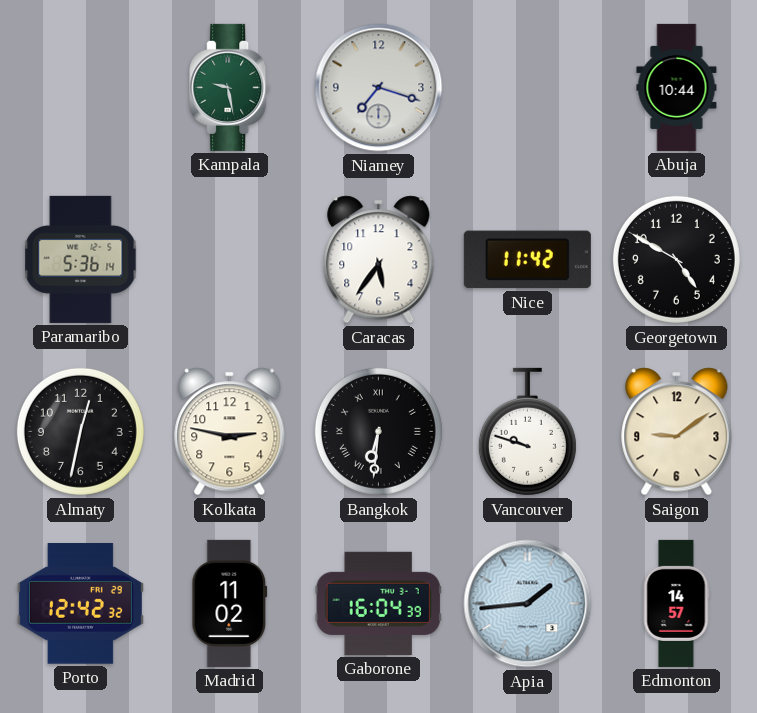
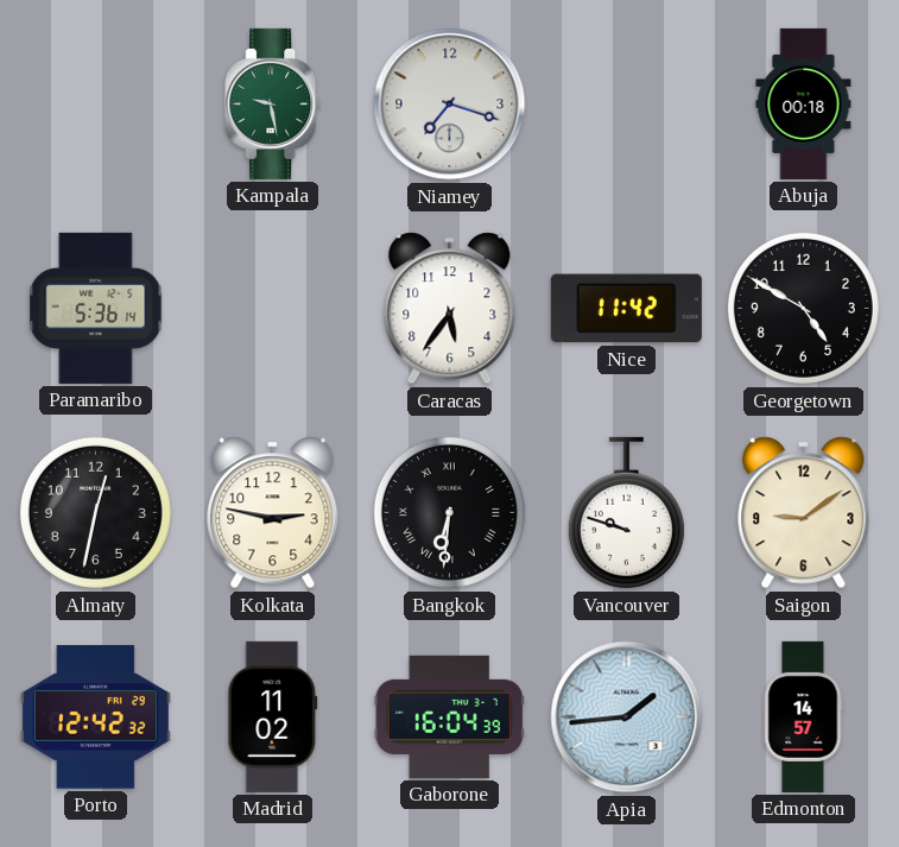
Abuja: 10:44 -> 00:18
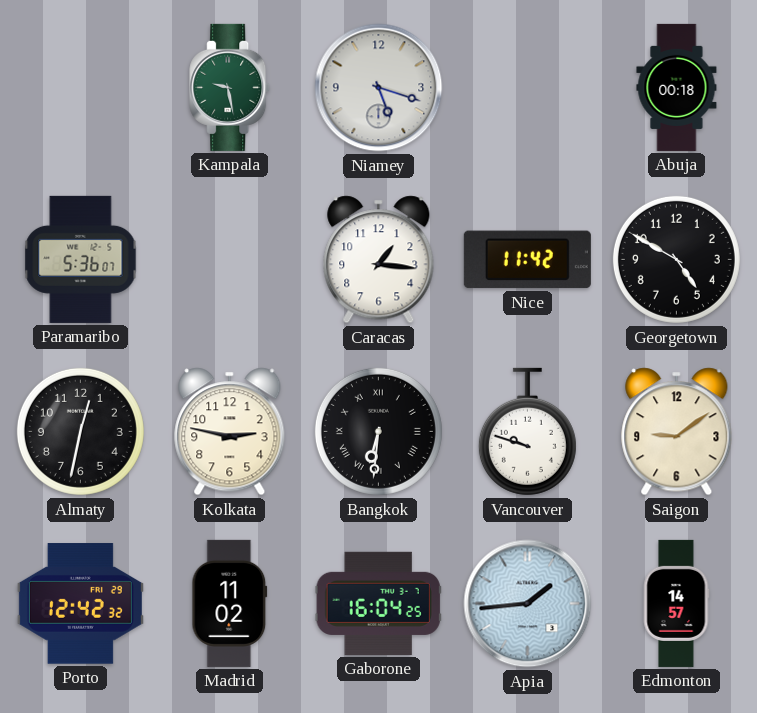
Niamey: 7:18 -> 5:18
Paramaribo: 5:36:14 -> 5:36:07
Caracas: 5:36 -> 1:16
Gaborone: 16:04:39 -> 16:04:25
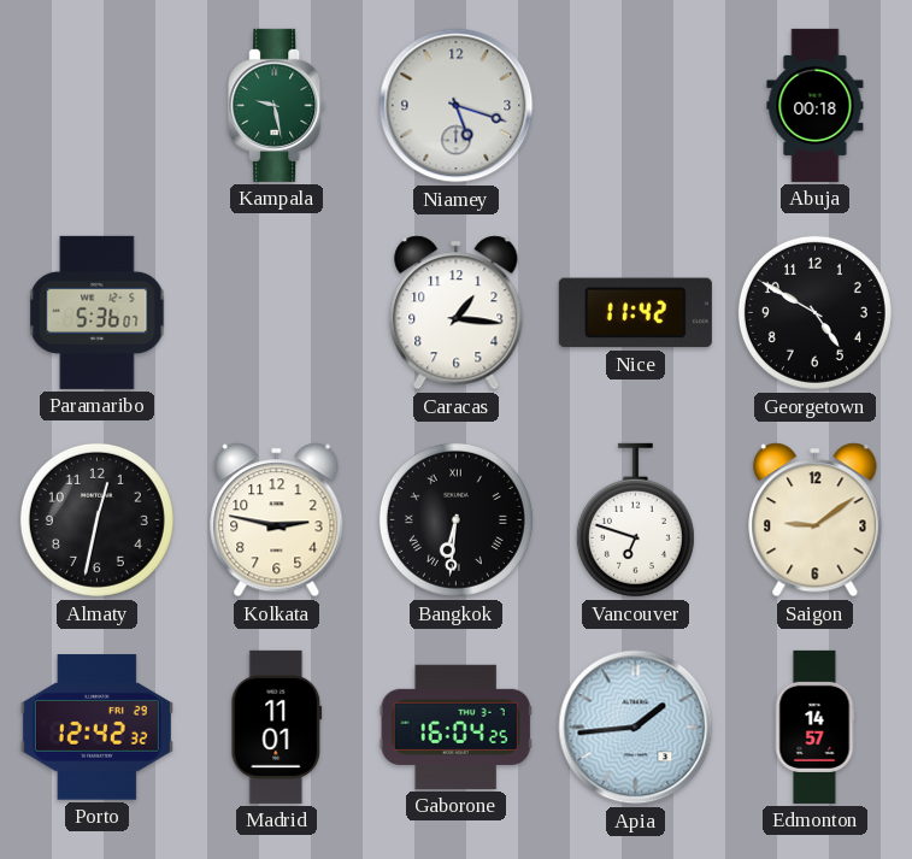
Vancouver: 9:48 -> 6:48
Madrid: 11:02 -> 11:01
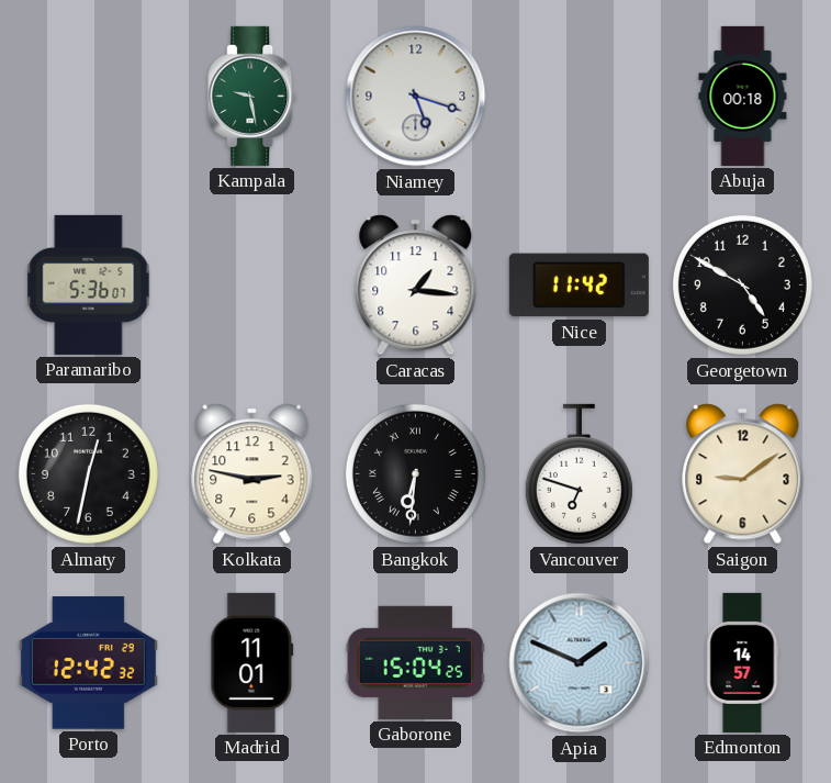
Gaborone: 16:04 -> 15:04
Apia: 1:44 -> 1:49
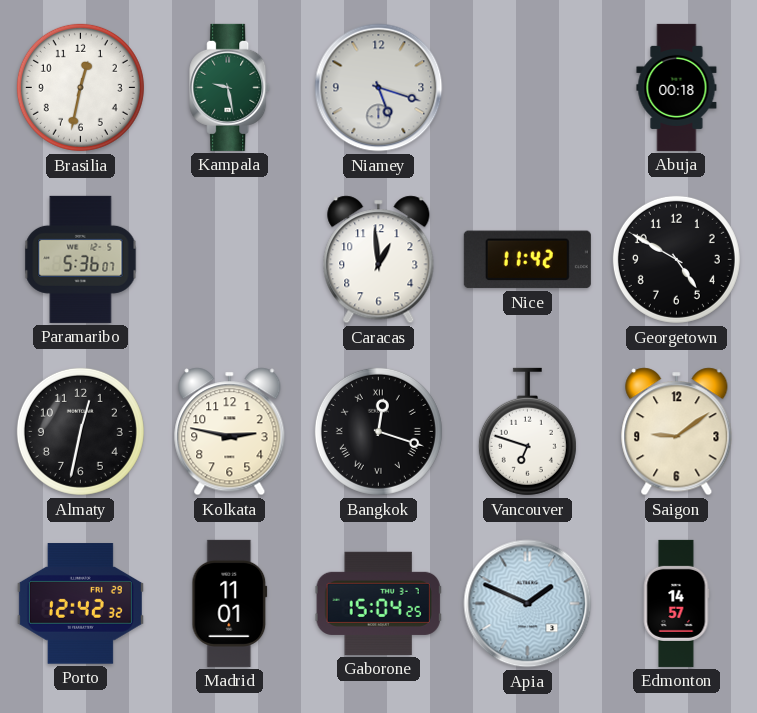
Brasilia: none -> 12:32
Caracas: 1:16 -> 12:59
Bangkok: 6:31 -> 12:18
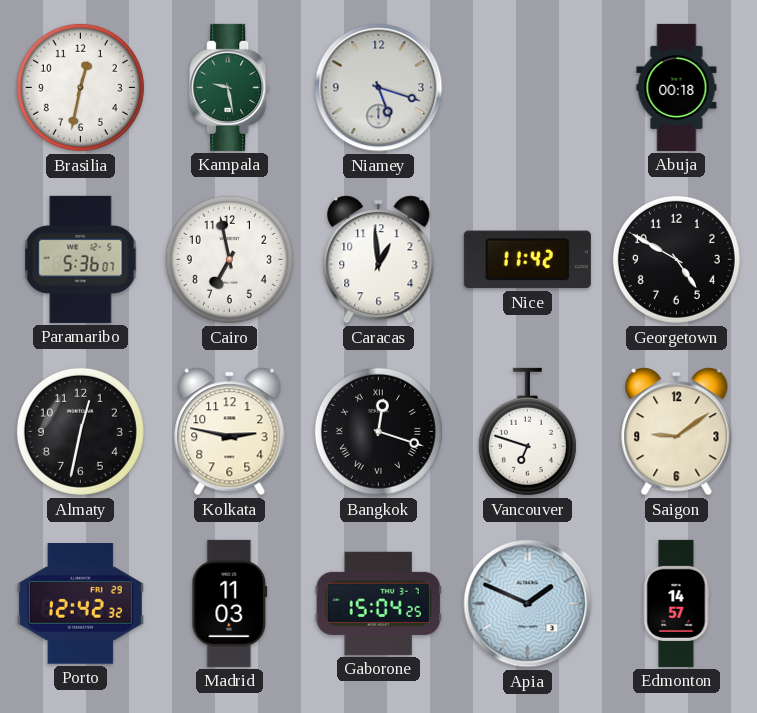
Cairo: none -> 6:58
Madrid: 11:01 -> 11:03
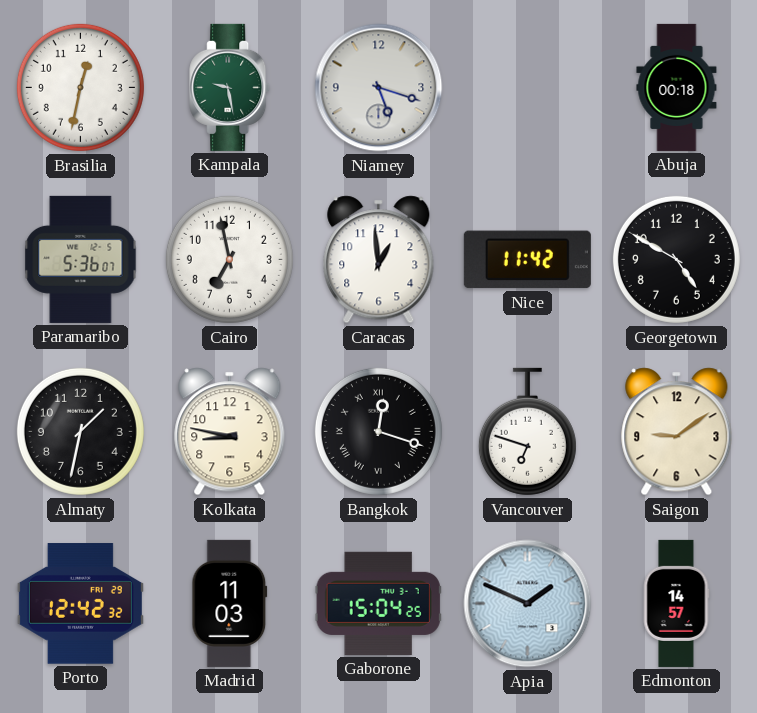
Almaty: 12:32 -> 1:32
Kolkata: 2:47 -> 8:47
